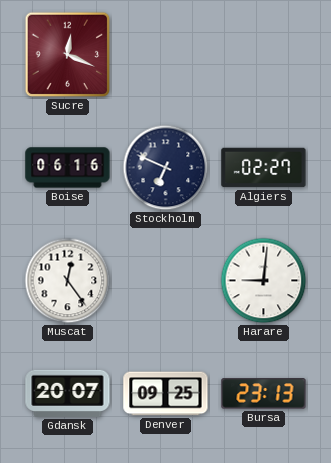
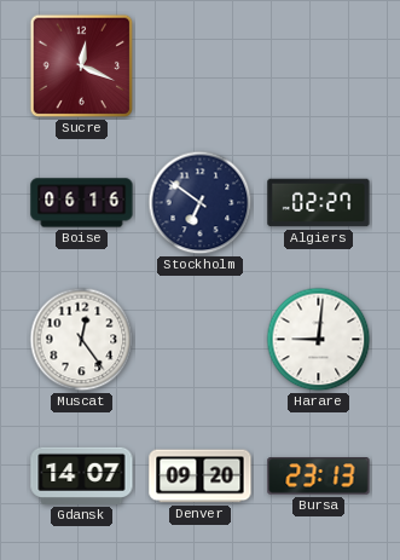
Stockholm: 6:49 -> 6:51
Gdansk: 20:07 -> 14:07
Denver: 09:25 -> 09:20
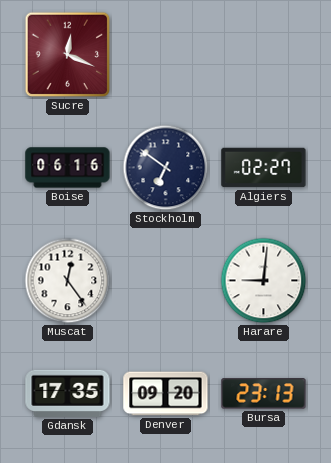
Gdansk: 14:07 -> 17:35
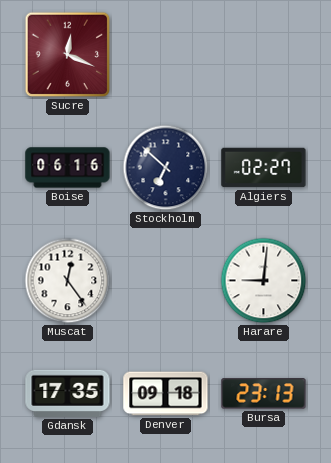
Stockholm: 6:51 -> 6:52
Denver: 09:20 -> 09:18
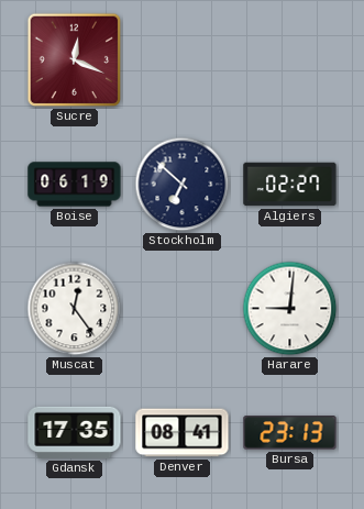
Boise: 06:16 -> 06:19
Denver: 09:18 -> 08:41
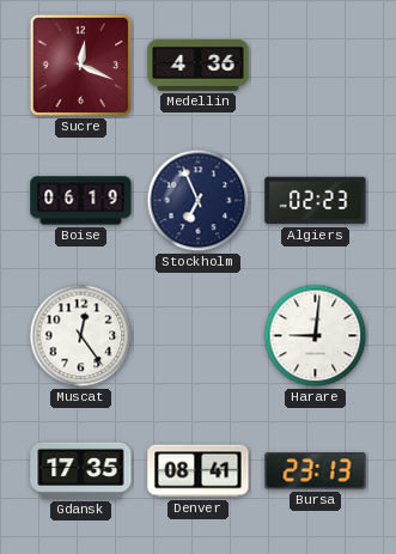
Medellin: none -> 4:36
Stockholm: 6:52 -> 6:56
Algiers: 02:27 -> 02:23
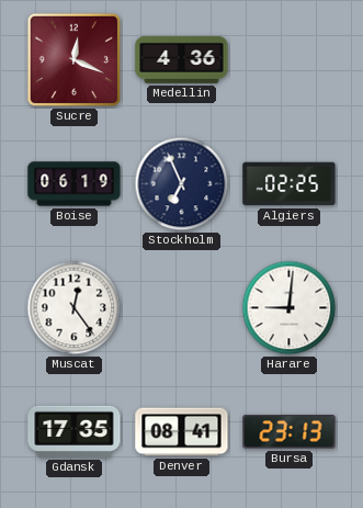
Algiers: 02:23 -> 02:25
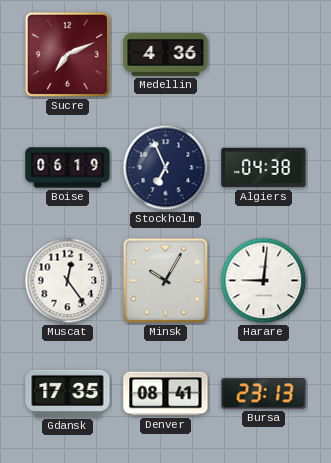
Sucre: 12:19 -> 7:11
Algiers: 02:25 -> 04:38
Minsk: none -> 10:05
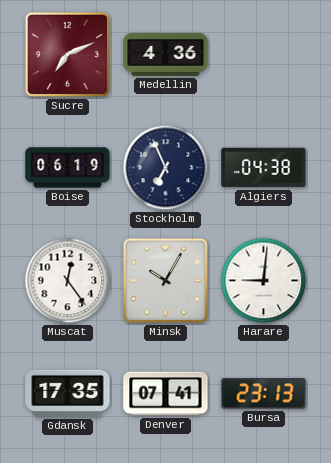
Denver: 08:41 -> 07:41
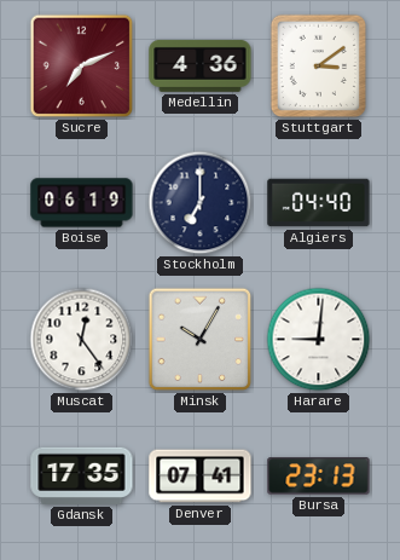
Stuttgart: none -> 3:09
Stockholm: 6:56 -> 7:00
Algiers: 04:38 -> 04:40
